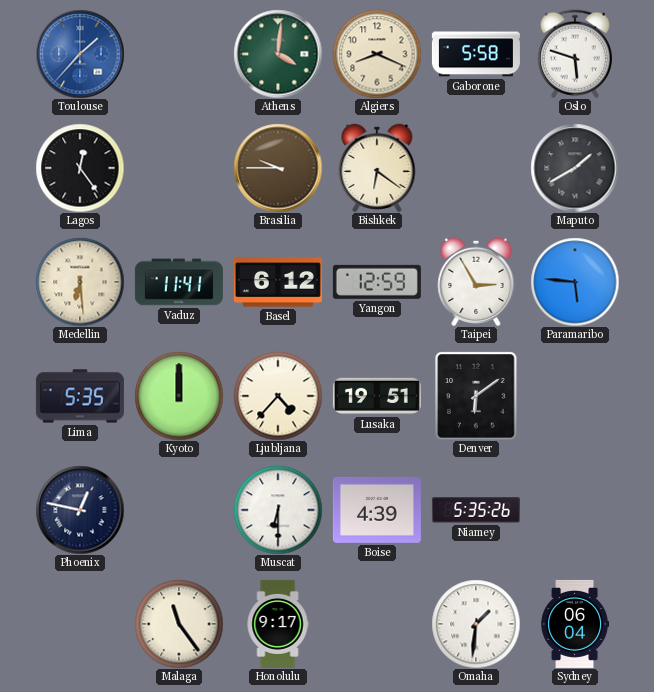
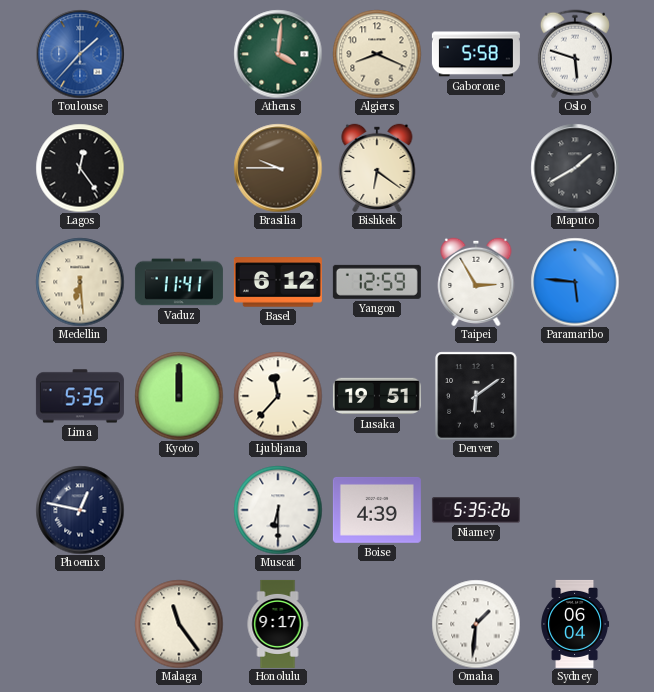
Ljubljana: 4:37 -> 11:37
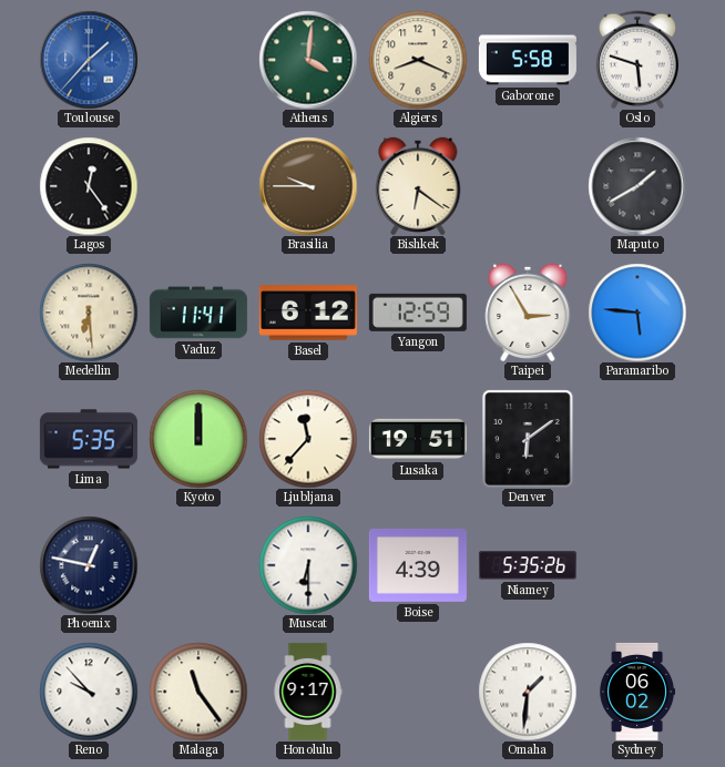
Reno: none -> 9:53
Sydney: 06:04 -> 06:02
